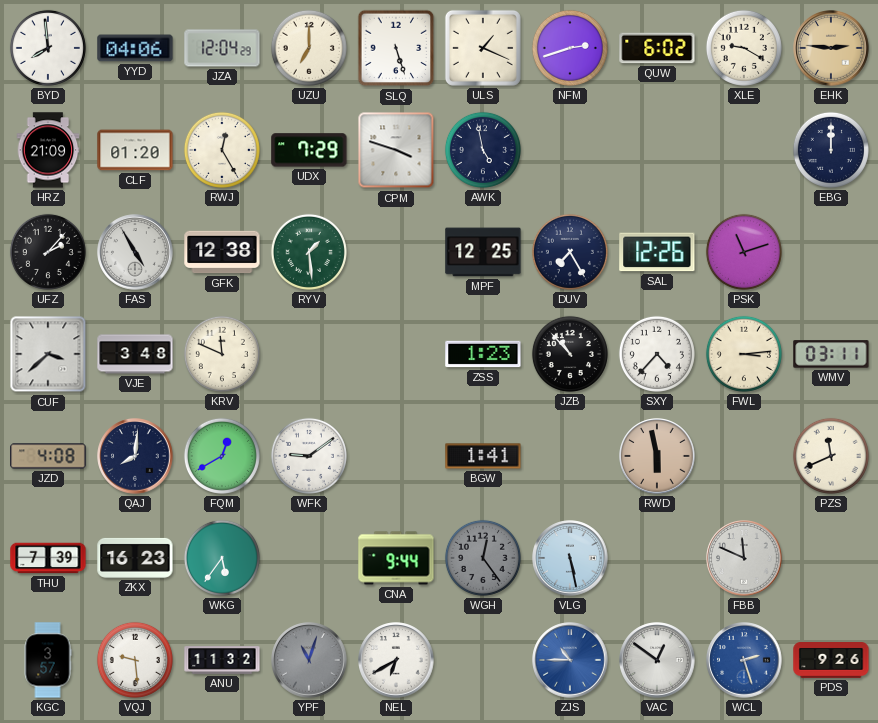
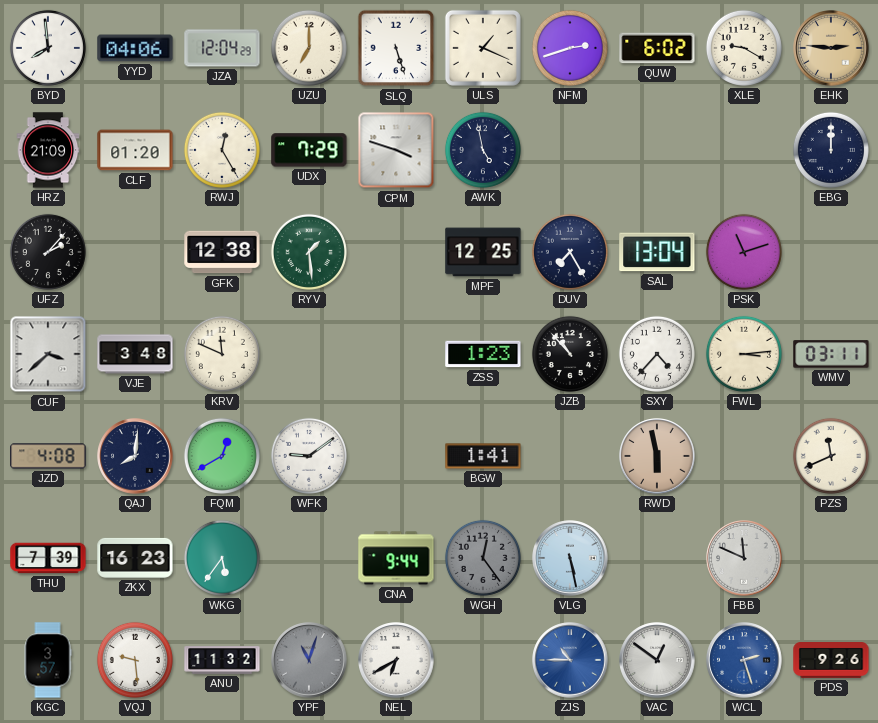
FAS: 4:55 -> none
SAL: 12:26 -> 13:04
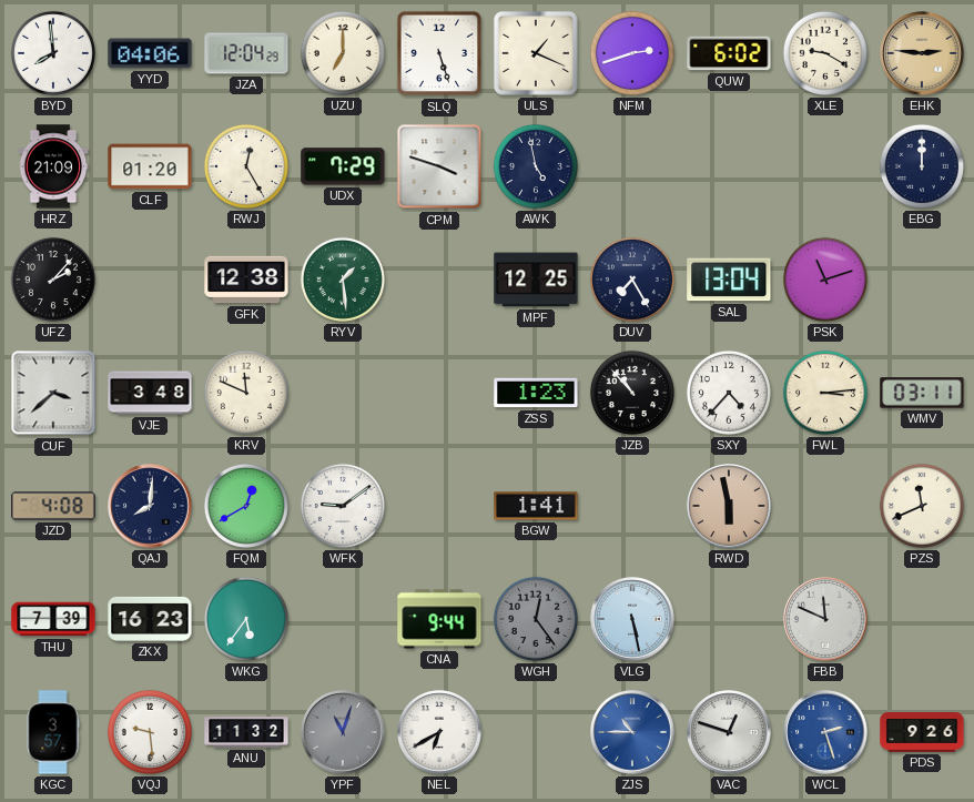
VAC: 12:51 -> 12:48
